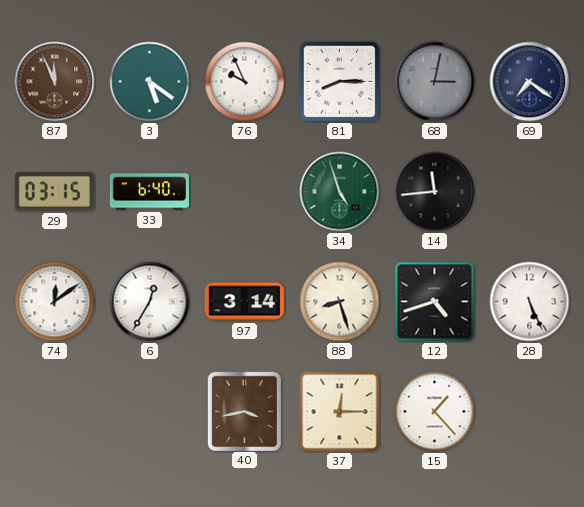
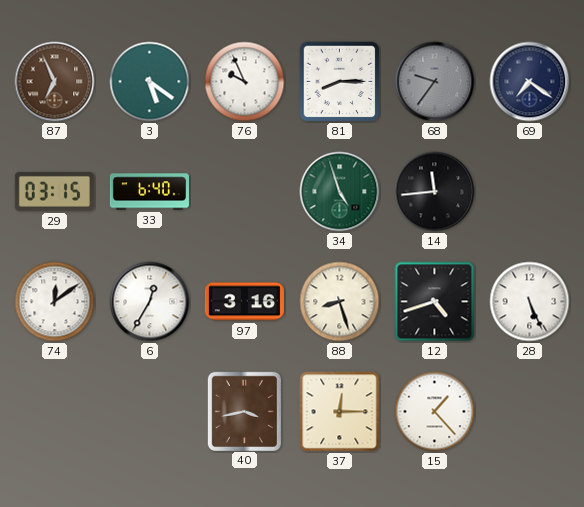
87: 11:56 -> 6:56
68: 3:02 -> 9:36
97: 3:14 -> 3:16
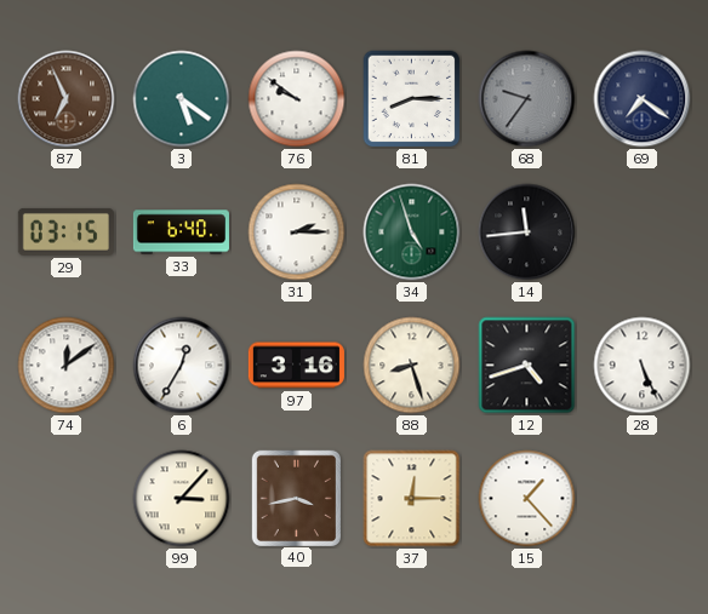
76: 9:56 -> 9:51
31: none -> 2:15
99: none -> 3:07
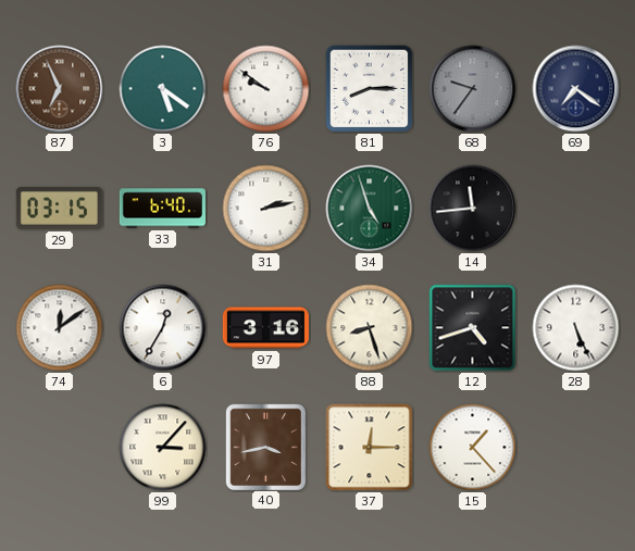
31: 2:15 -> 2:13
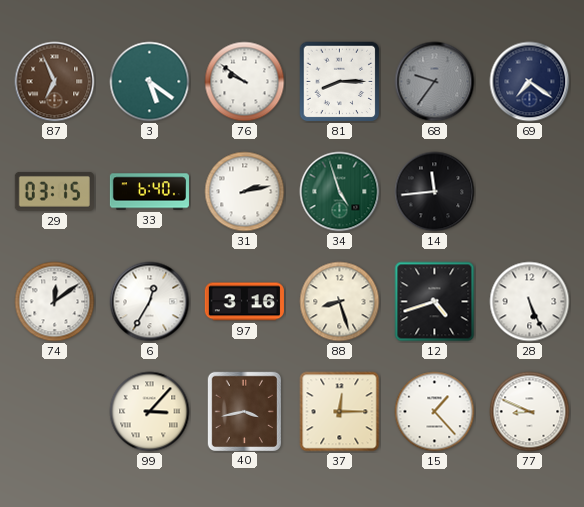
77: none -> 8:49
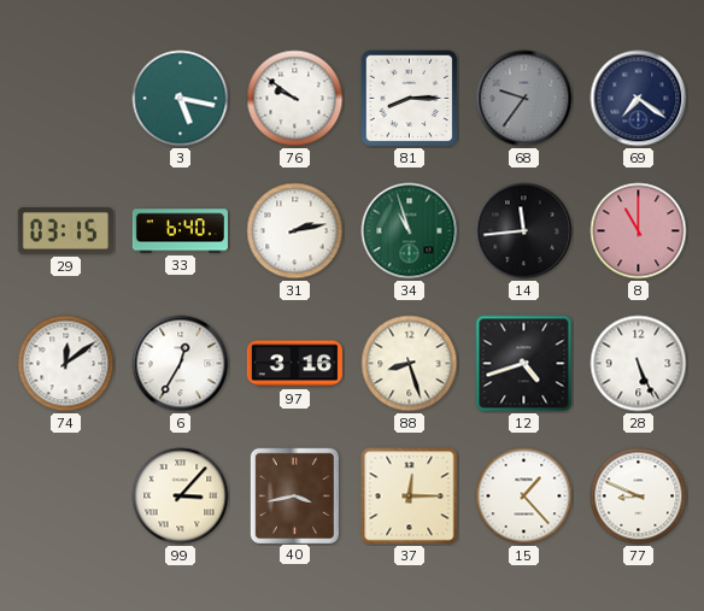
87: 6:56 -> none
3: 5:21 -> 5:17
34: 4:57 -> 10:57
8: none -> 11:00
